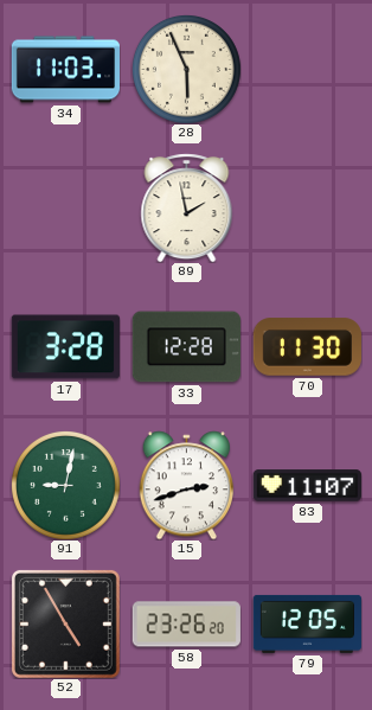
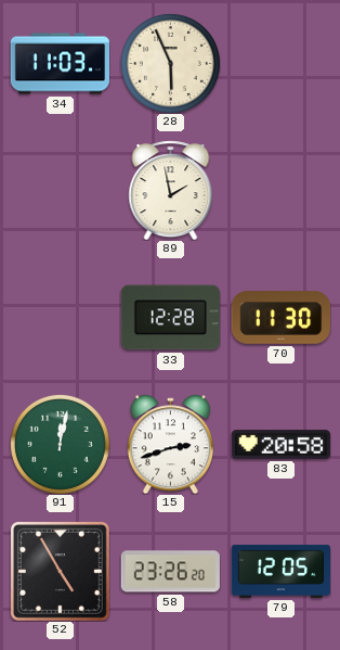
17: 3:28 -> none
91: 9:02 -> 12:02
83: 11:07 -> 20:58
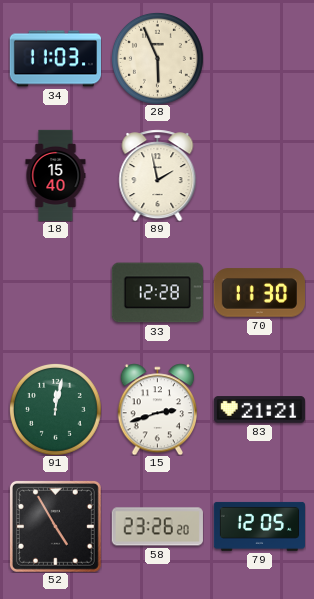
18: none -> 15:40
83: 20:58 -> 21:21
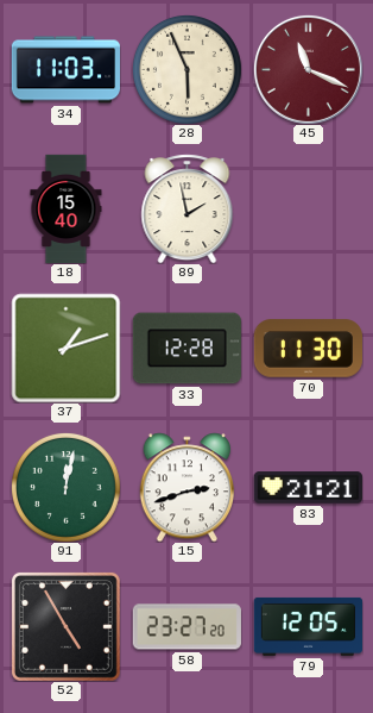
45: none -> 11:19
37: none -> 1:12
58: 23:26 -> 23:27
